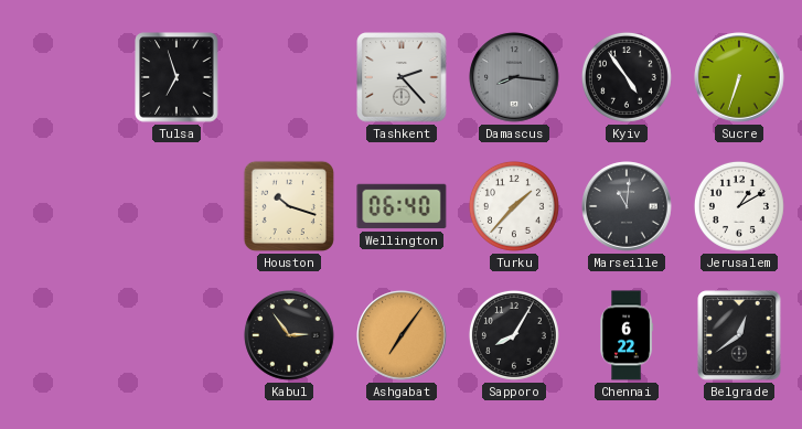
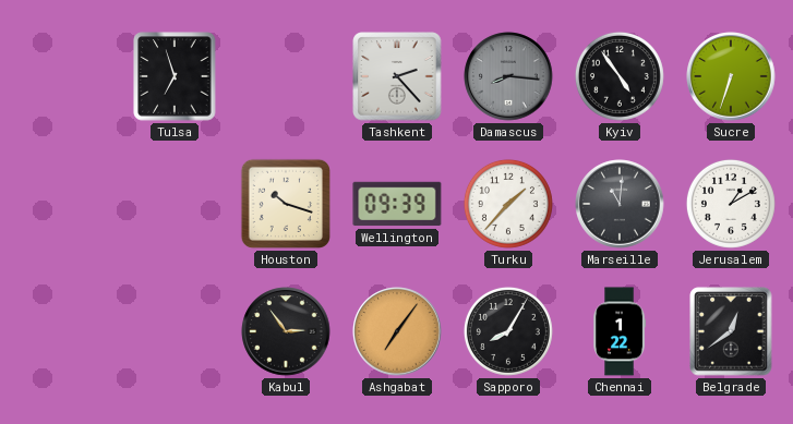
Wellington: 06:40 -> 09:39
Chennai: 6:22 -> 1:22
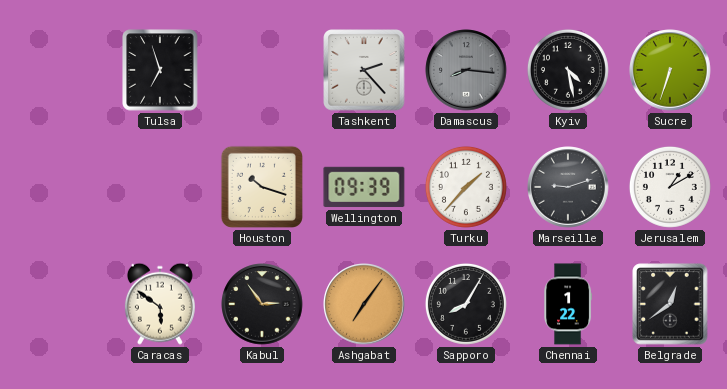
Kyiv: 4:54 -> 4:28
Marseille: 11:01 -> 9:12
Caracas: none -> 5:51
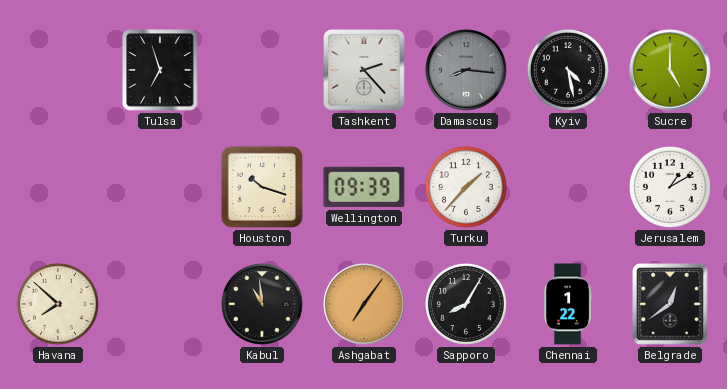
Sucre: 6:33 -> 5:00
Marseille: 9:12 -> none
Havana: none -> 7:52
Caracas: 5:51 -> none
Kabul: 2:54 -> 10:59
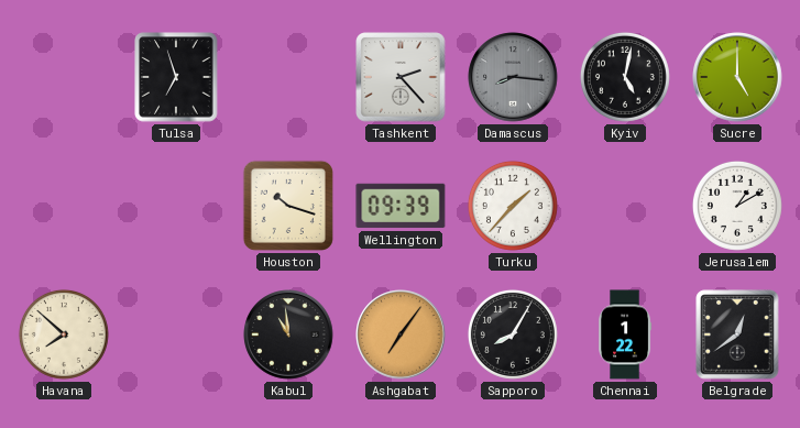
Kyiv: 4:28 -> 5:02
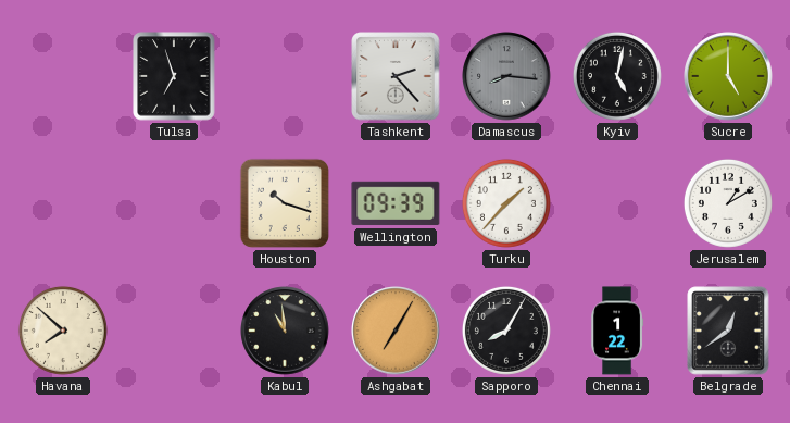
Ashgabat: 7:06 -> 7:05
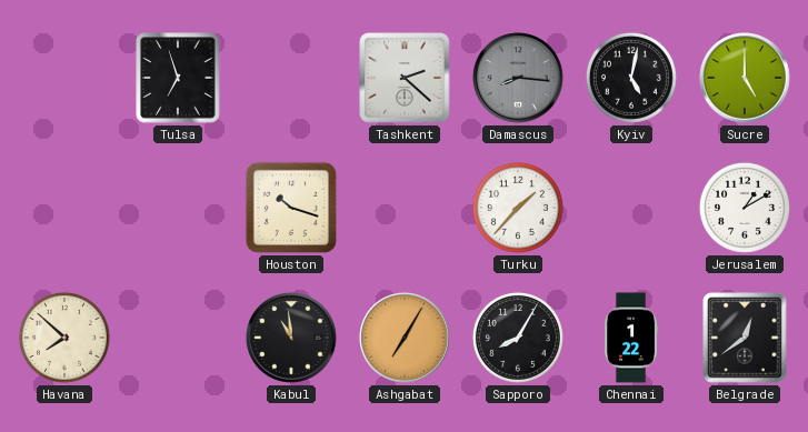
Tashkent: 2:23 -> 2:22
Wellington: 09:39 -> none
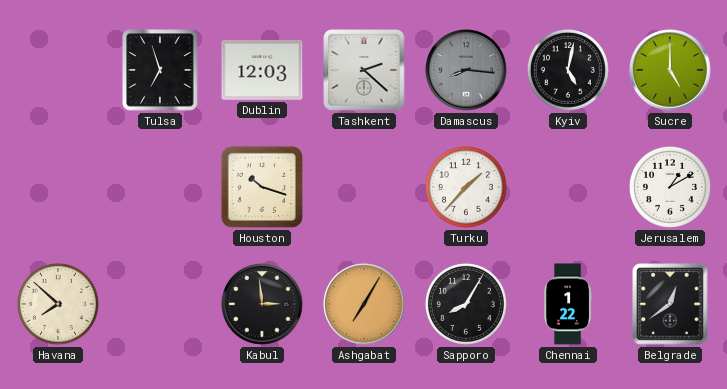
Dublin: none -> 12:03
Kabul: 10:59 -> 2:59
